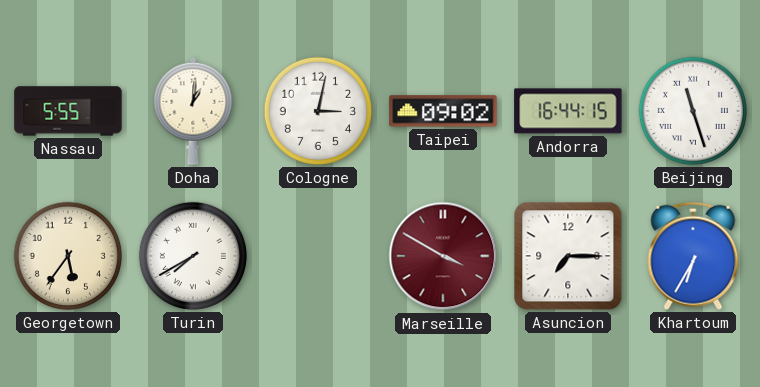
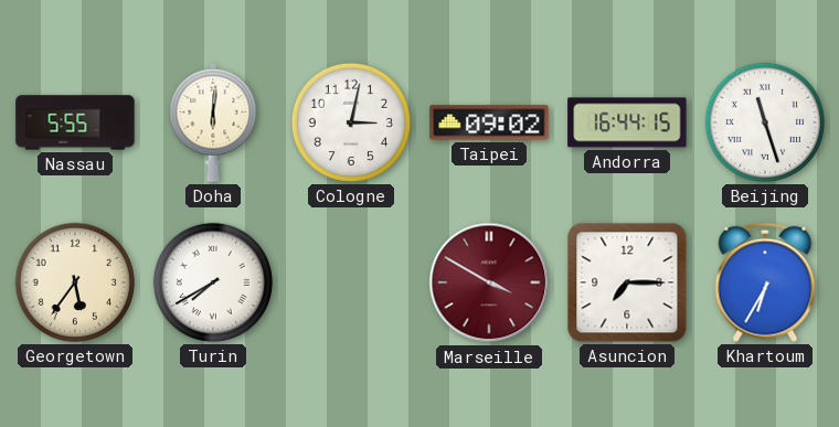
Doha: 1:01 -> 6:01
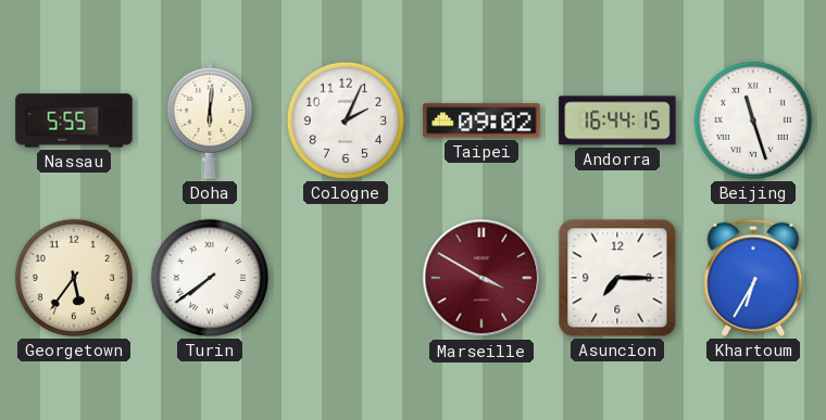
Cologne: 3:02 -> 2:04
Turin: 7:40 -> 7:39
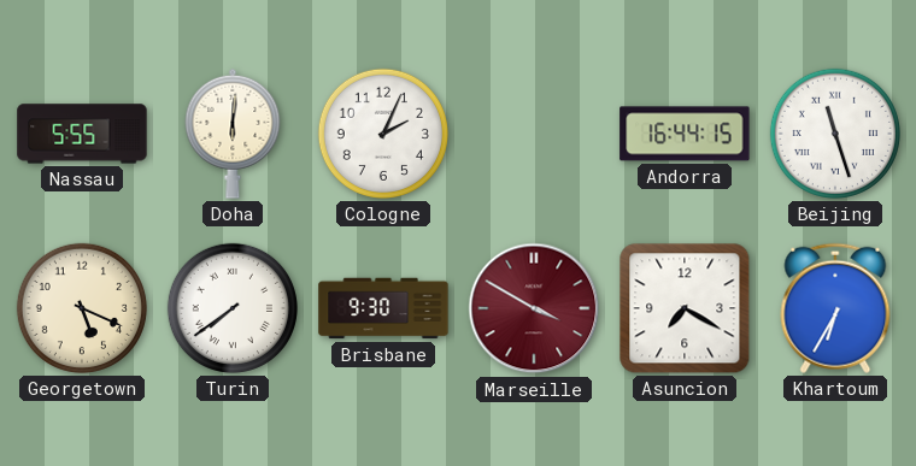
Taipei: 09:02 -> none
Georgetown: 5:36 -> 5:19
Brisbane: none -> 9:30
Asuncion: 7:15 -> 7:20
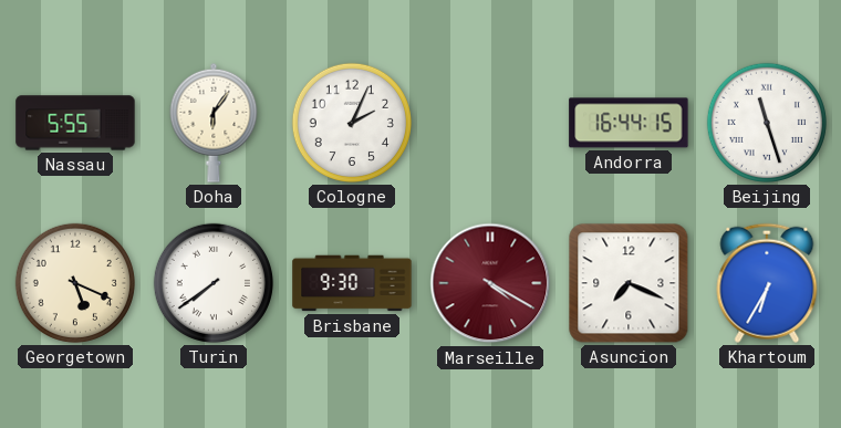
Doha: 6:01 -> 6:06
Marseille: 3:50 -> 4:20
Asuncion: 7:20 -> 7:19
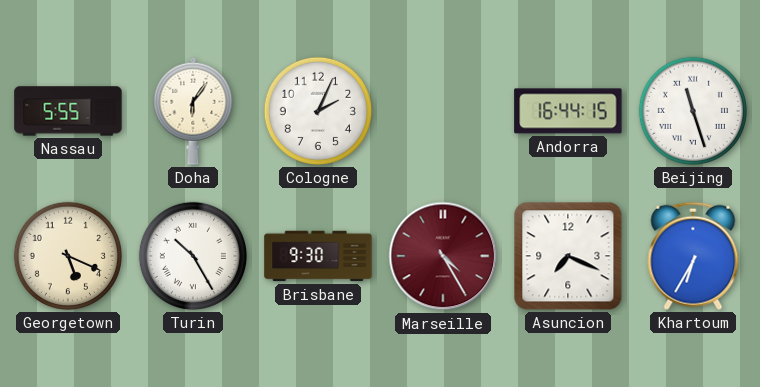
Turin: 7:39 -> 10:25
Marseille: 4:20 -> 4:25
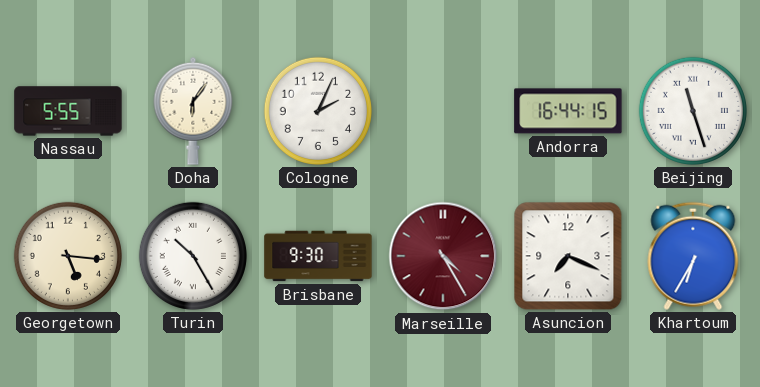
Georgetown: 5:19 -> 5:16
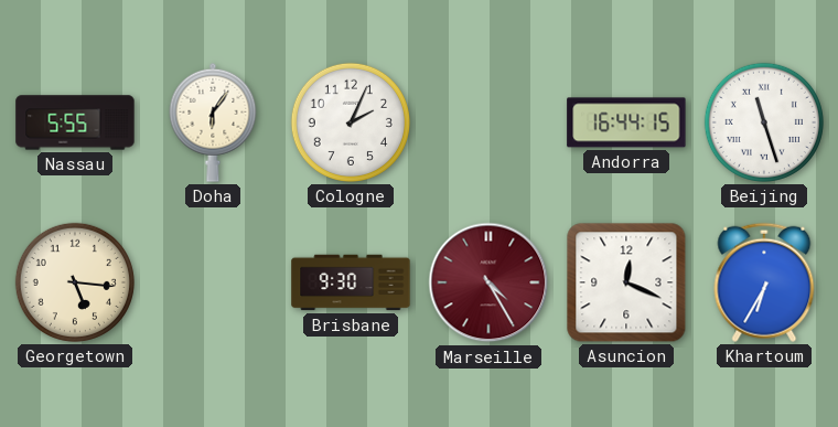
Turin: 10:25 -> none
Asuncion: 7:19 -> 12:19
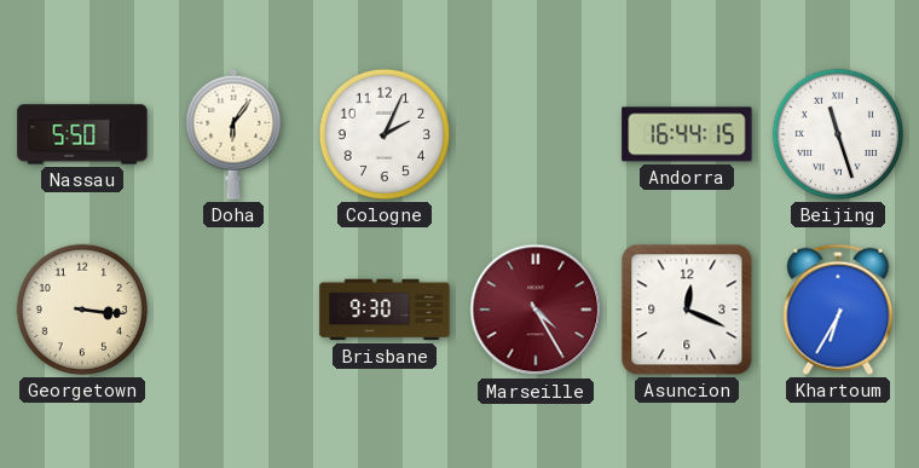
Nassau: 5:55 -> 5:50
Georgetown: 5:16 -> 3:16
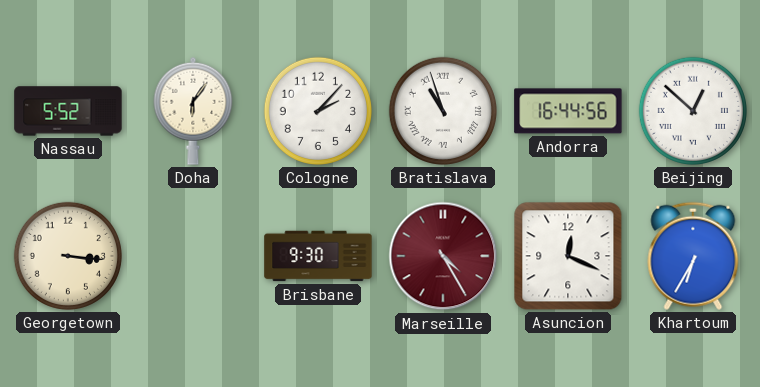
Nassau: 5:50 -> 5:52
Cologne: 2:04 -> 2:07
Bratislava: none -> 10:57
Andorra: 16:44:15 -> 16:44:56
Beijing: 11:27 -> 12:52
